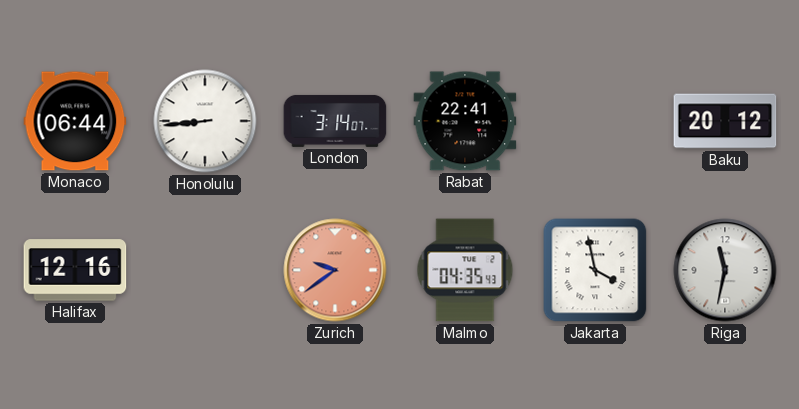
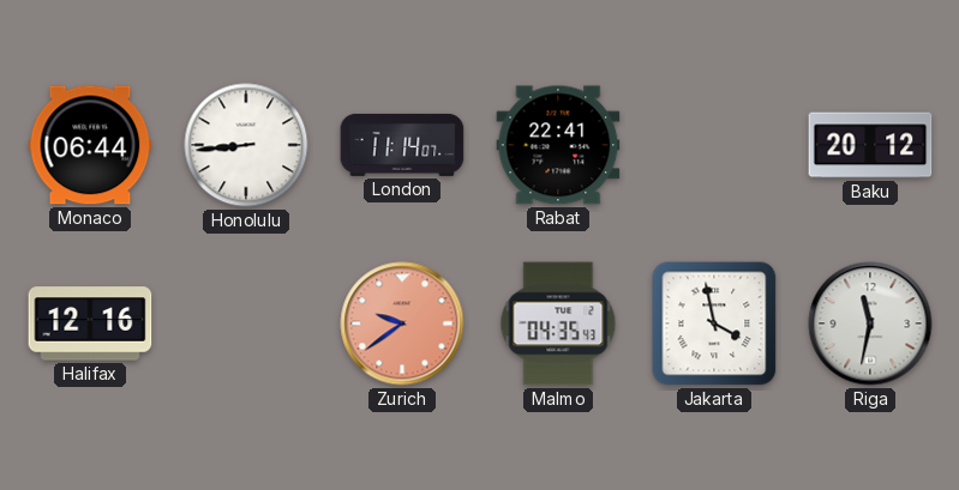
London: 3:14 -> 11:14
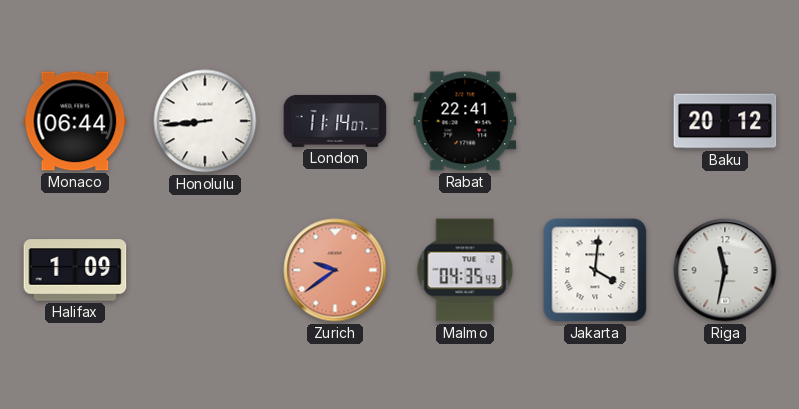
Halifax: 12:16 -> 1:09
Jakarta: 3:58 -> 4:01
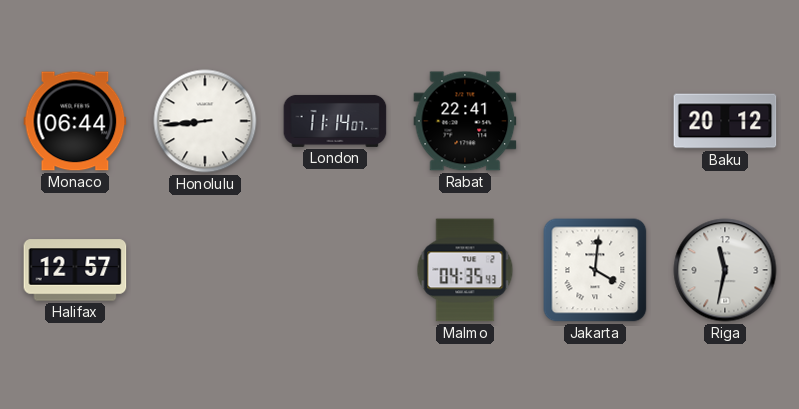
Halifax: 1:09 -> 12:57
Zurich: 9:39 -> none
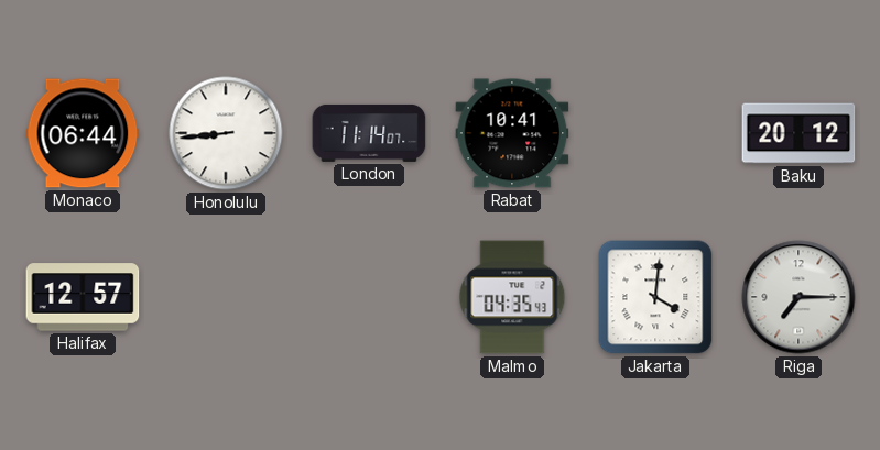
Rabat: 22:41 -> 10:41
Riga: 11:32 -> 7:15
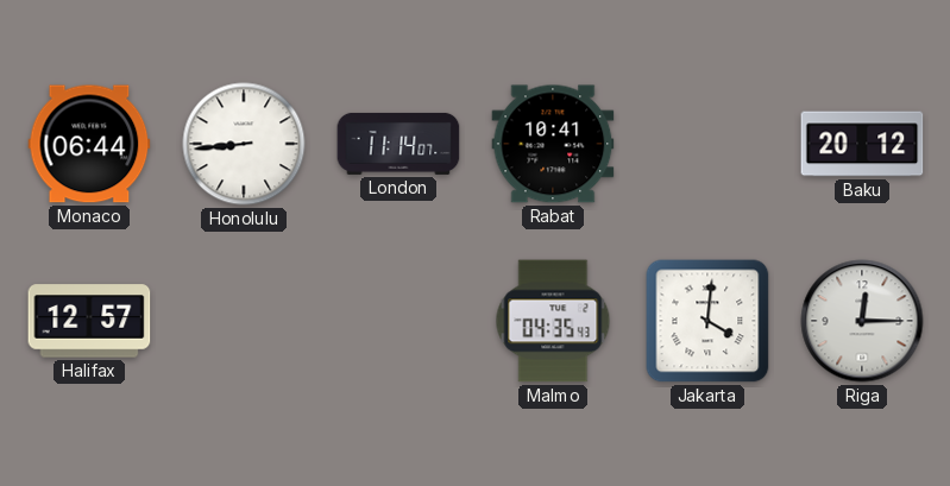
Riga: 7:15 -> 12:15
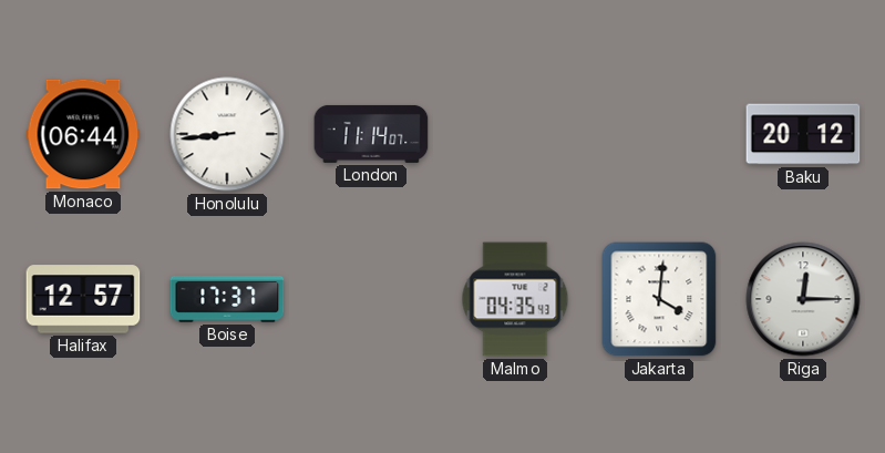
Rabat: 10:41 -> none
Boise: none -> 17:37
